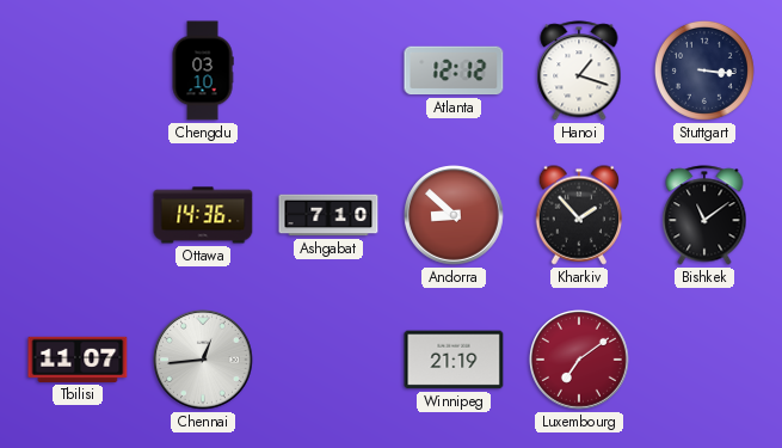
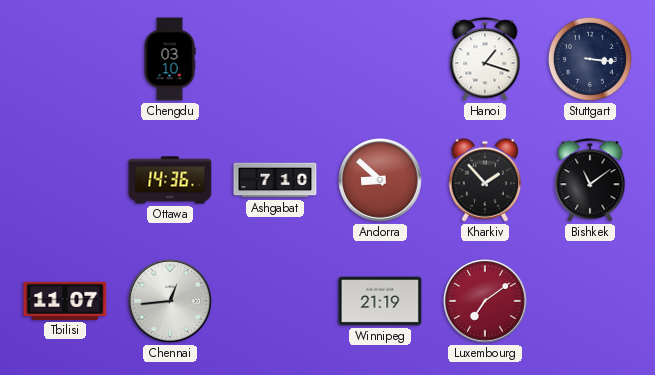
Atlanta: 12:12 -> none
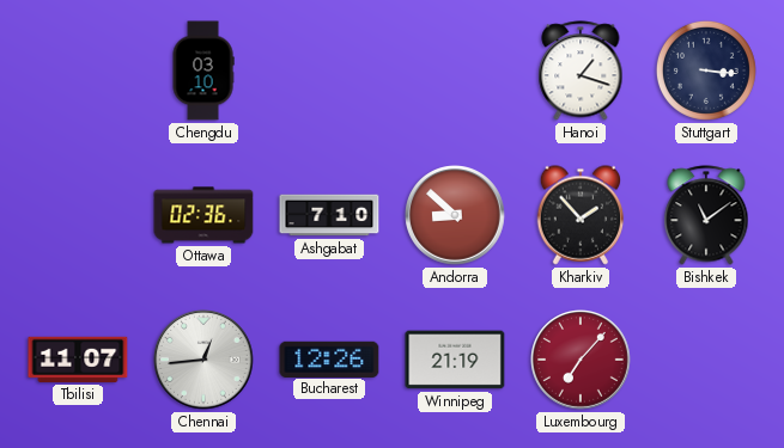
Ottawa: 14:36 -> 02:36
Bucharest: none -> 12:26
Luxembourg: 7:09 -> 7:07
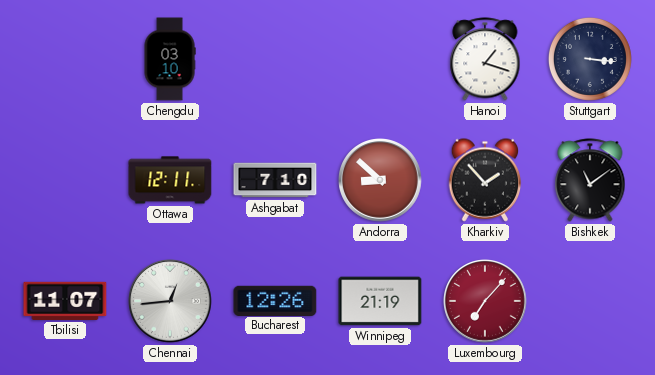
Ottawa: 02:36 -> 12:11
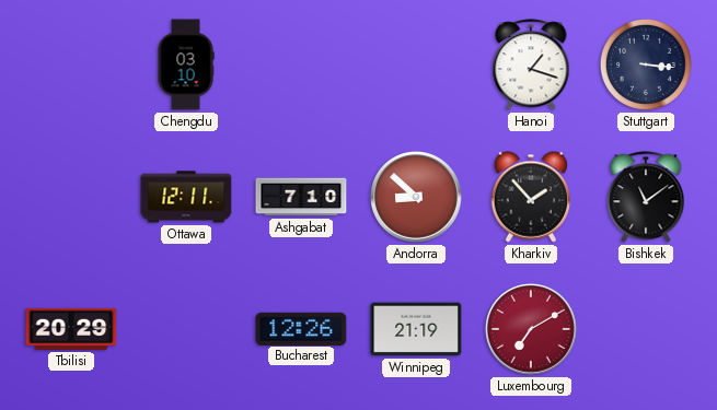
Tbilisi: 11:07 -> 20:29
Chennai: 12:44 -> none
Luxembourg: 7:07 -> 7:10
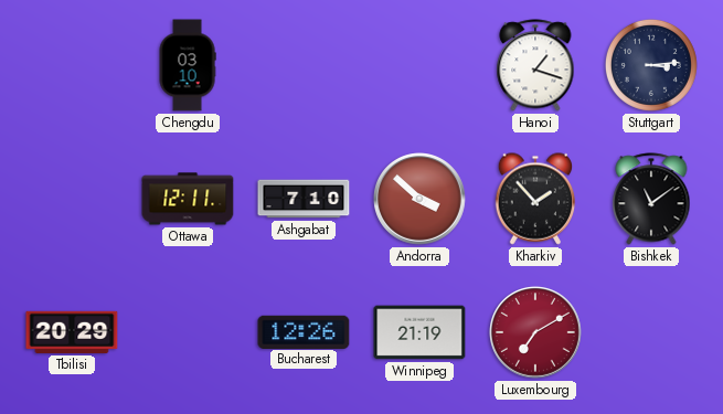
Stuttgart: 3:16 -> 3:14
Andorra: 8:52 -> 3:52
